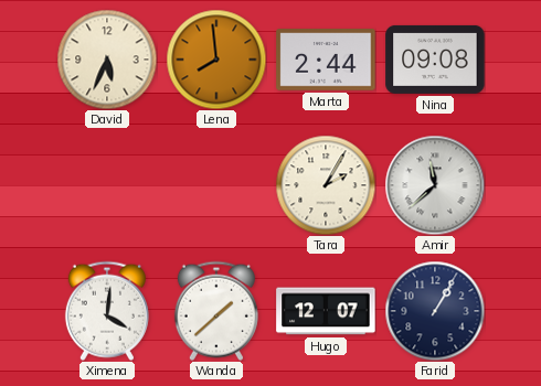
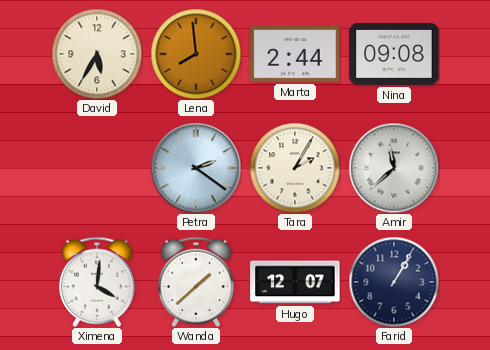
David: 5:34 -> 5:35
Petra: none -> 2:21
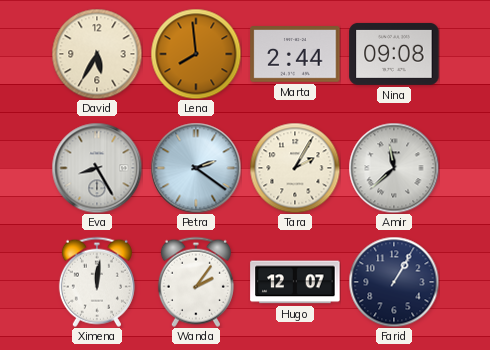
Eva: none -> 8:25
Ximena: 4:01 -> 12:01
Wanda: 1:38 -> 2:06
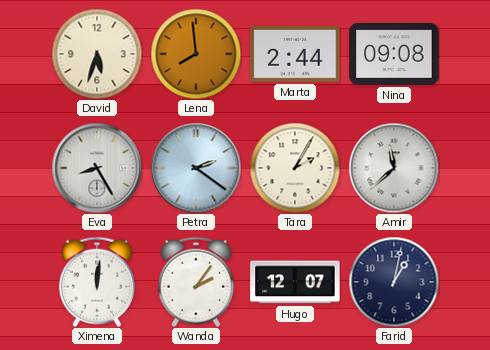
David: 5:35 -> 5:33
Farid: 1:05 -> 1:02
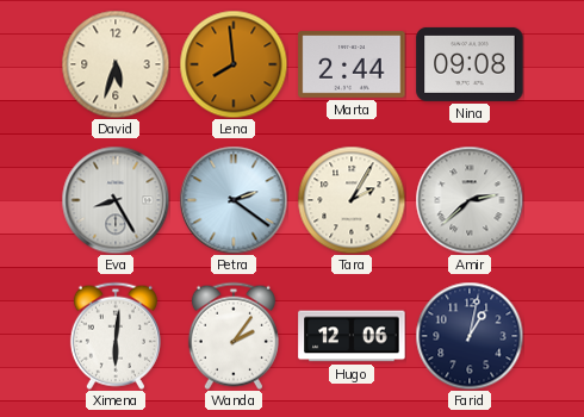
Amir: 11:38 -> 2:38
Ximena: 12:01 -> 6:01
Hugo: 12:07 -> 12:06
